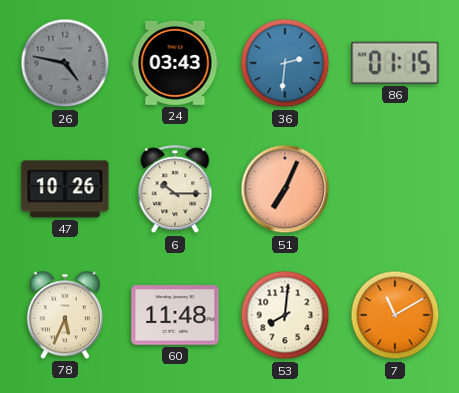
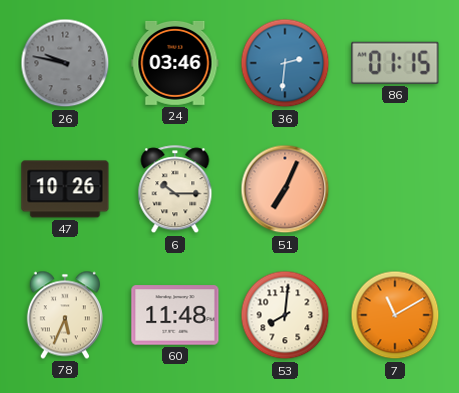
26: 4:47 -> 9:47
24: 03:43 -> 03:46
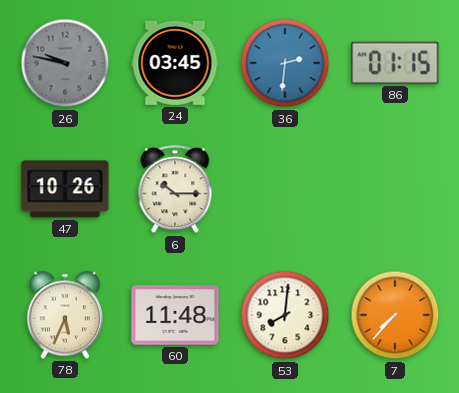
24: 03:46 -> 03:45
51: 7:04 -> none
7: 11:10 -> 7:37
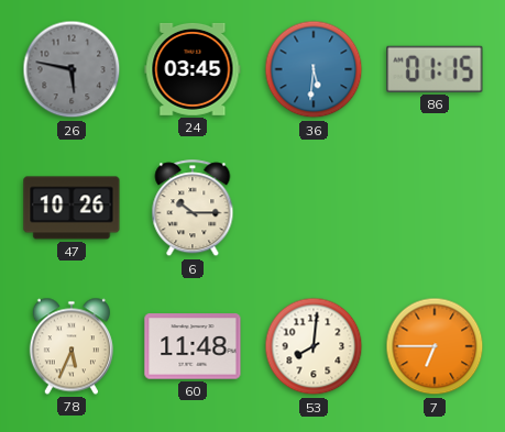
26: 9:47 -> 5:47
36: 2:31 -> 5:31
7: 7:37 -> 6:45
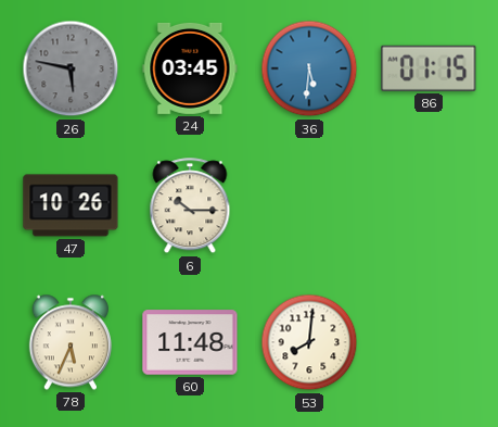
7: 6:45 -> none
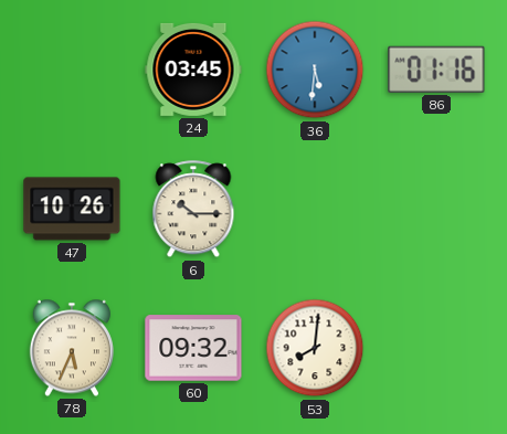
26: 5:47 -> none
86: 01:15 -> 01:16
60: 11:48 -> 09:32
